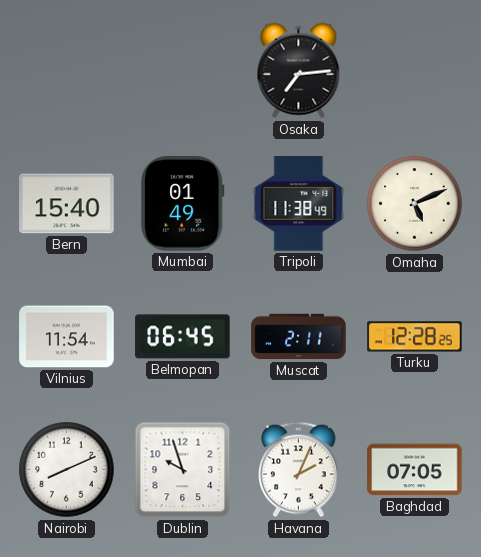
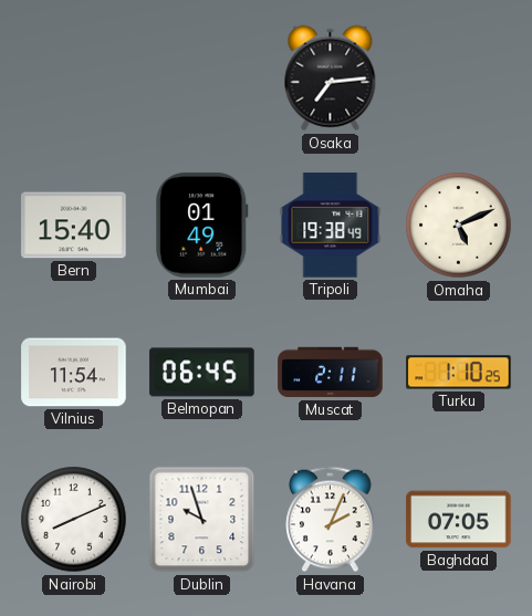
Tripoli: 11:38 -> 19:38
Turku: 12:28 -> 1:10
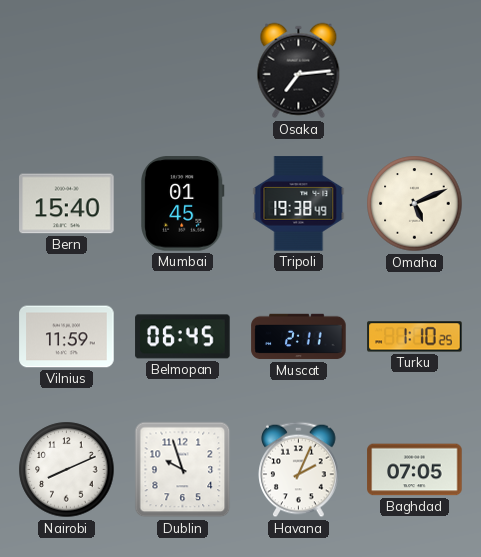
Mumbai: 01:49 -> 01:45
Vilnius: 11:54 -> 11:59
